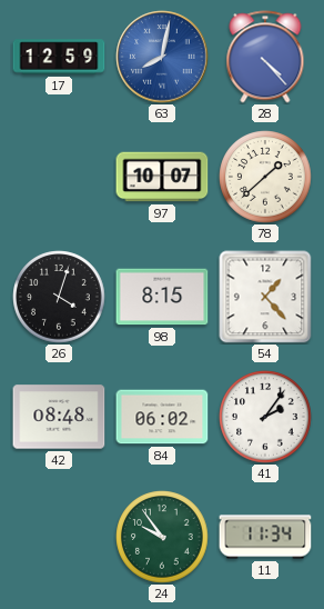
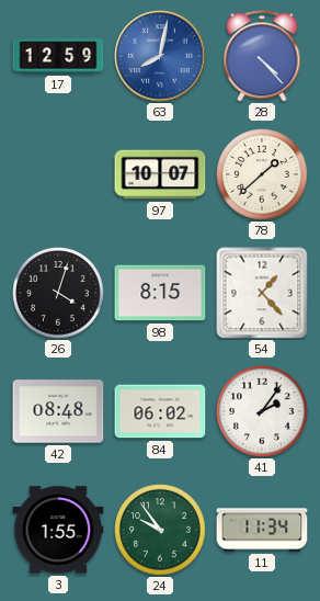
3: none -> 1:55
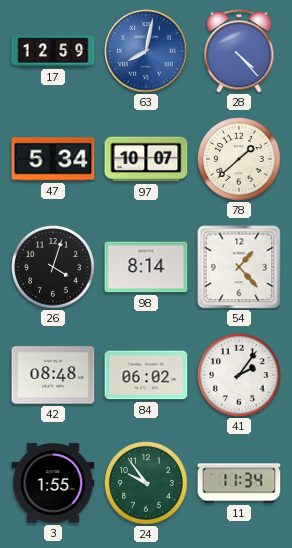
47: none -> 5:34
98: 8:15 -> 8:14
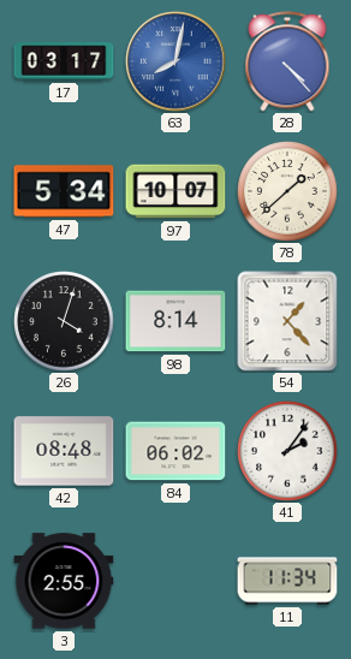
17: 12:59 -> 03:17
3: 1:55 -> 2:55
24: 9:54 -> none
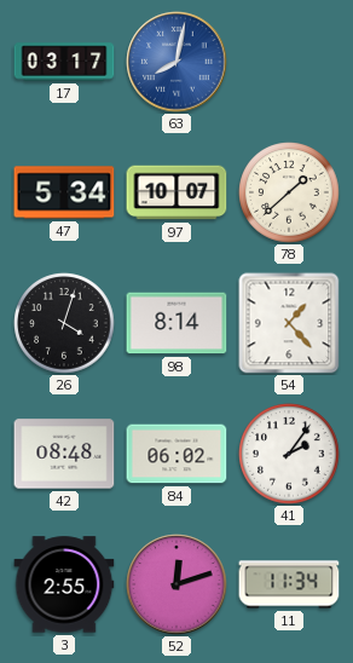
28: 4:23 -> none
52: none -> 12:12
